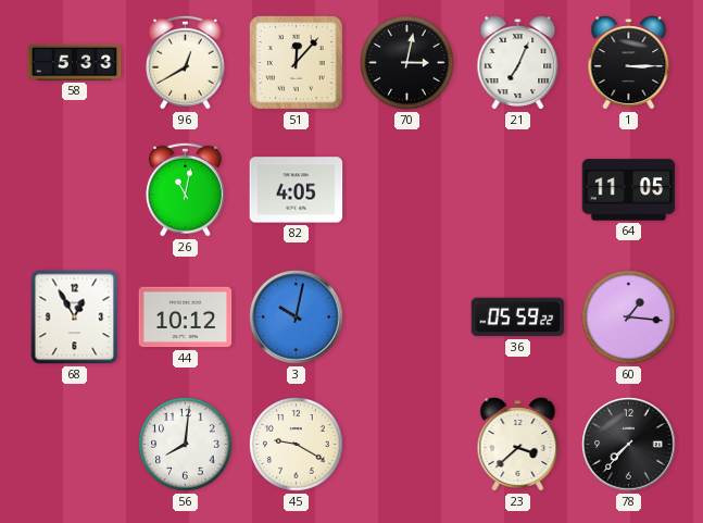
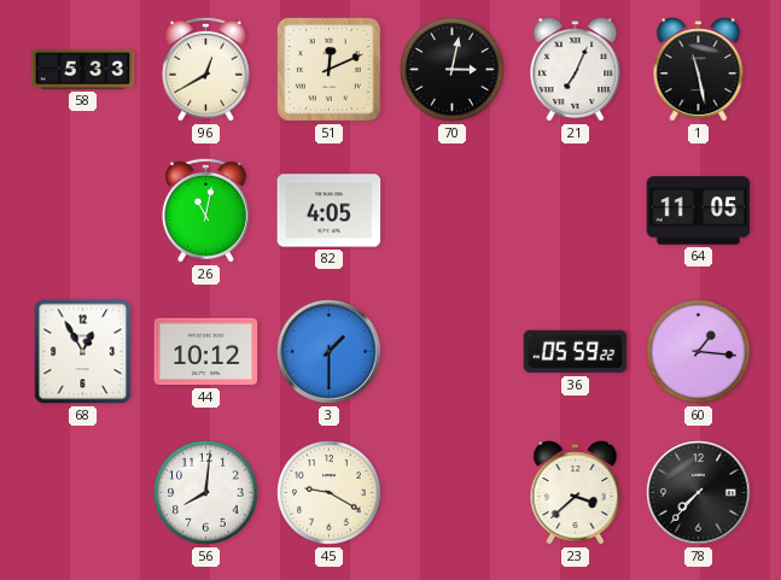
51: 12:07 -> 12:11
1: 3:15 -> 11:28
3: 10:02 -> 1:30
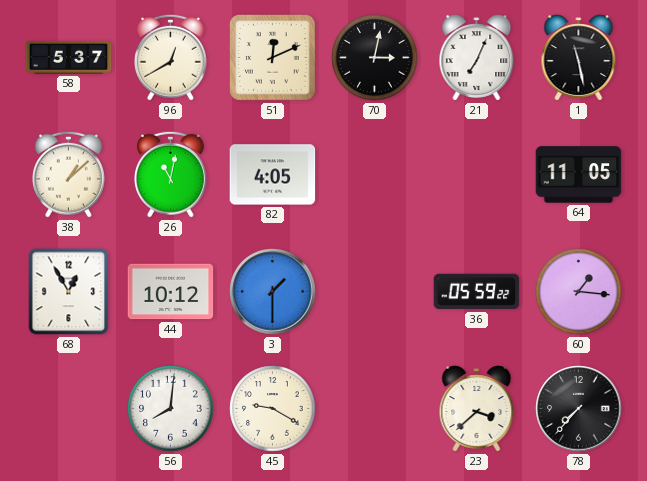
58: 5:33 -> 5:37
38: none -> 1:08
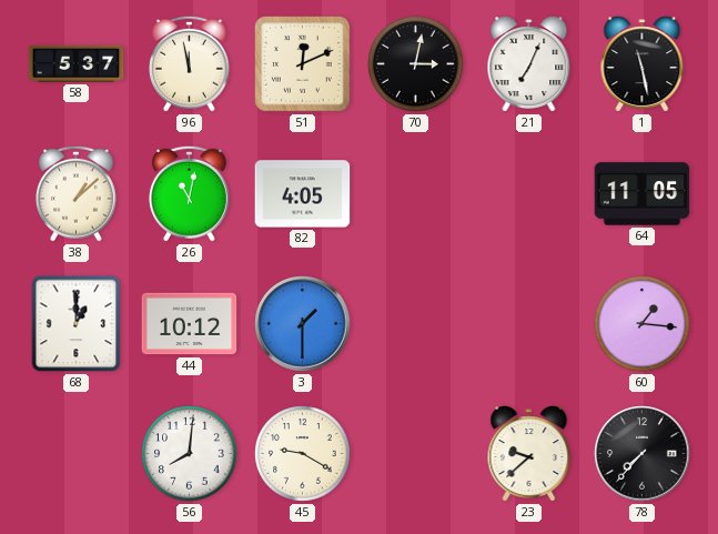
96: 12:40 -> 11:58
68: 12:55 -> 1:00
36: 05:59 -> none
23: 3:38 -> 9:38
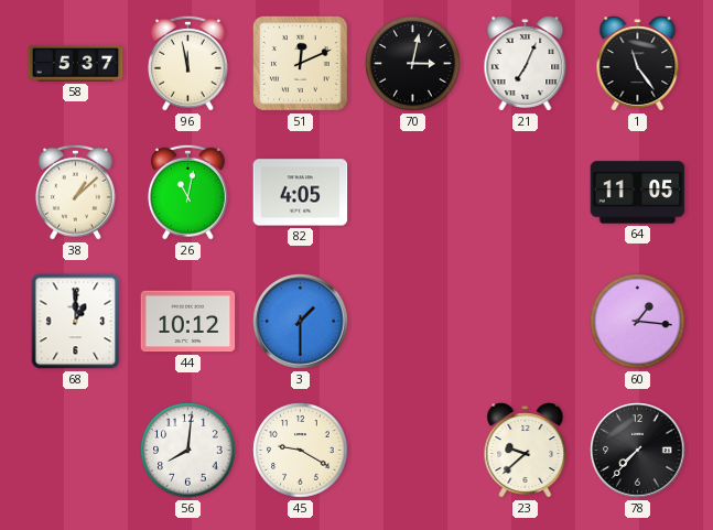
1: 11:28 -> 11:24
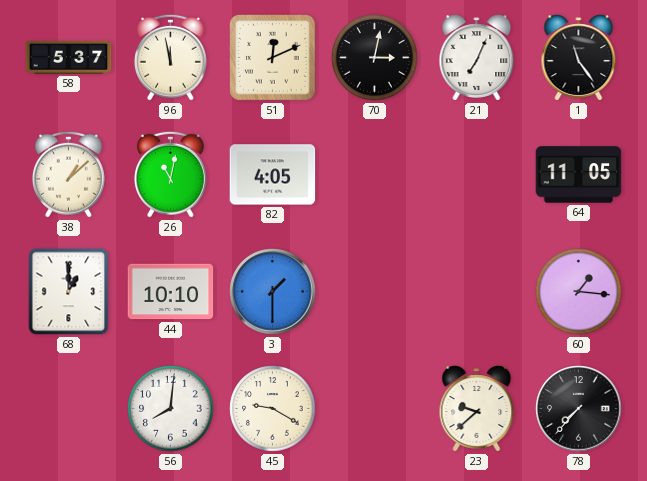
44: 10:12 -> 10:10
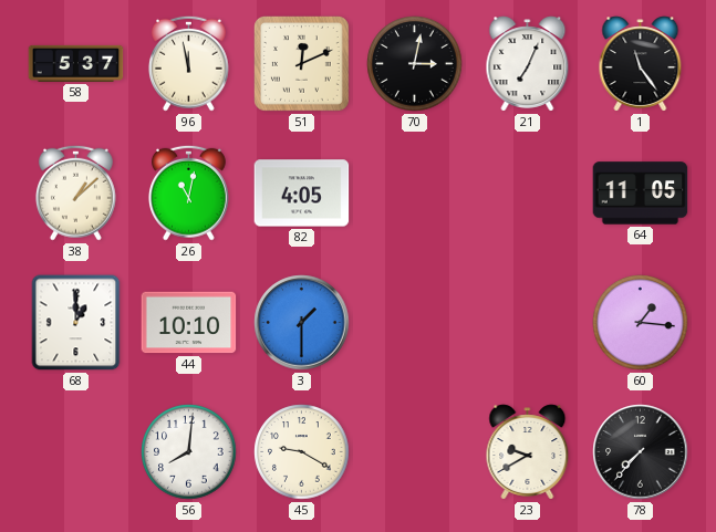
23: 9:38 -> 9:40
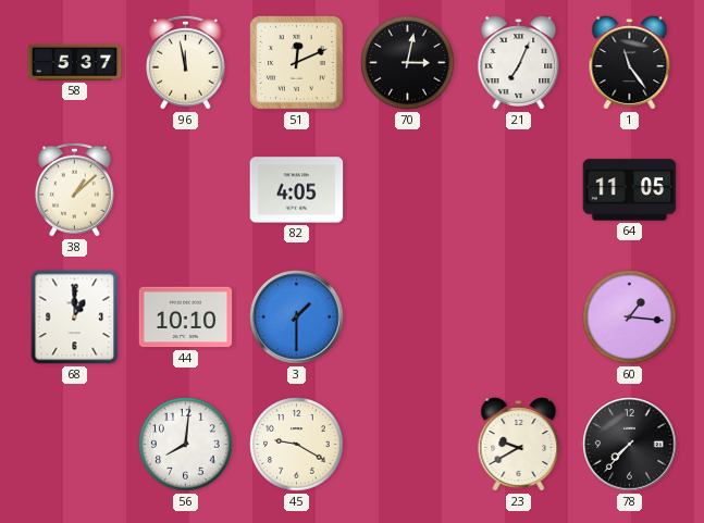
26: 11:02 -> none
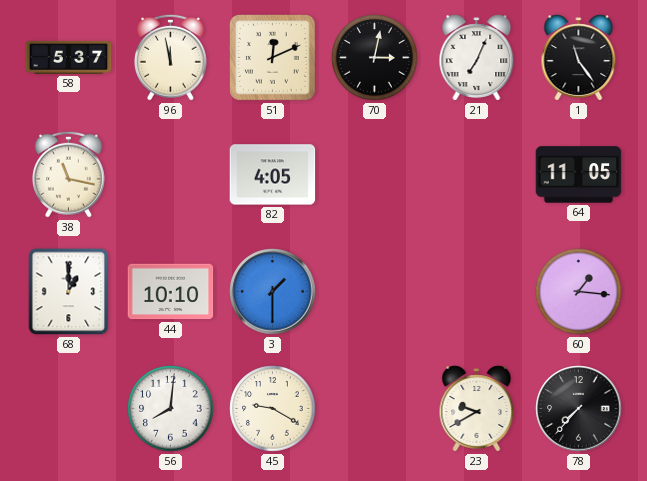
38: 1:08 -> 11:17
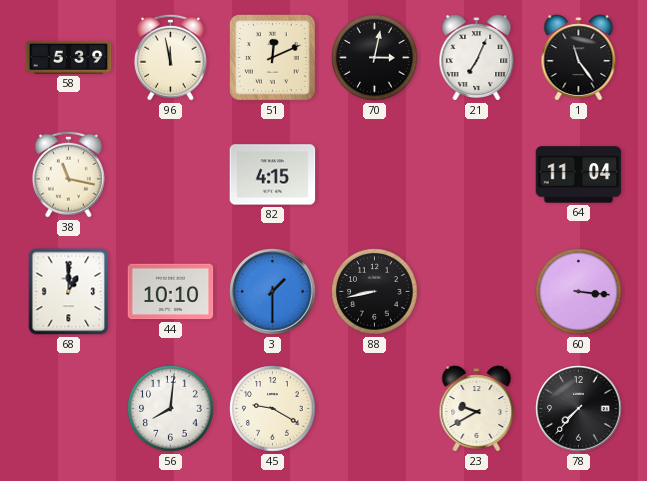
58: 5:37 -> 5:39
82: 4:05 -> 4:15
64: 11:05 -> 11:04
88: none -> 8:43
60: 1:16 -> 3:16
